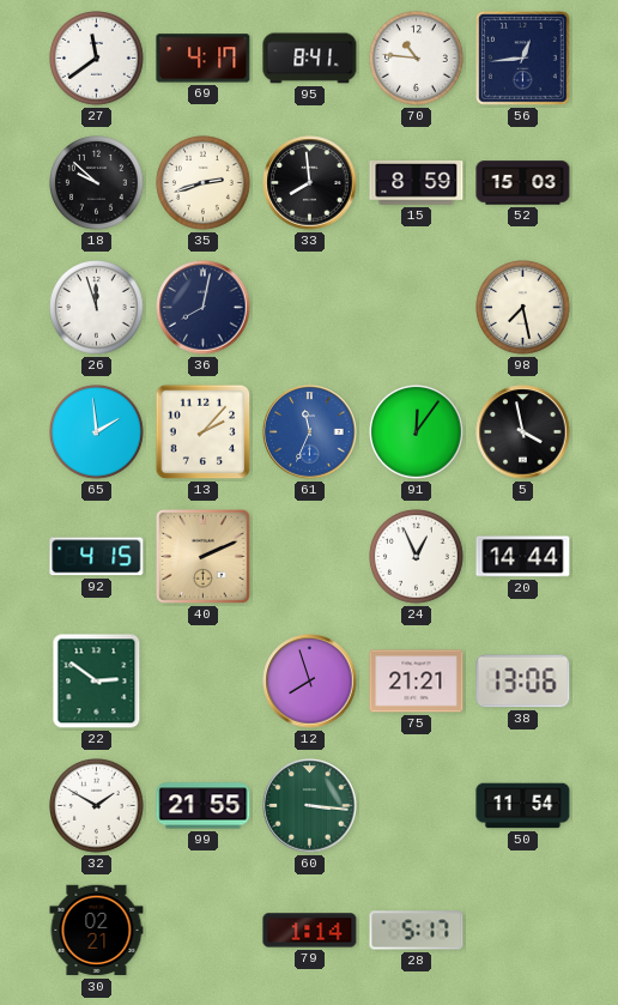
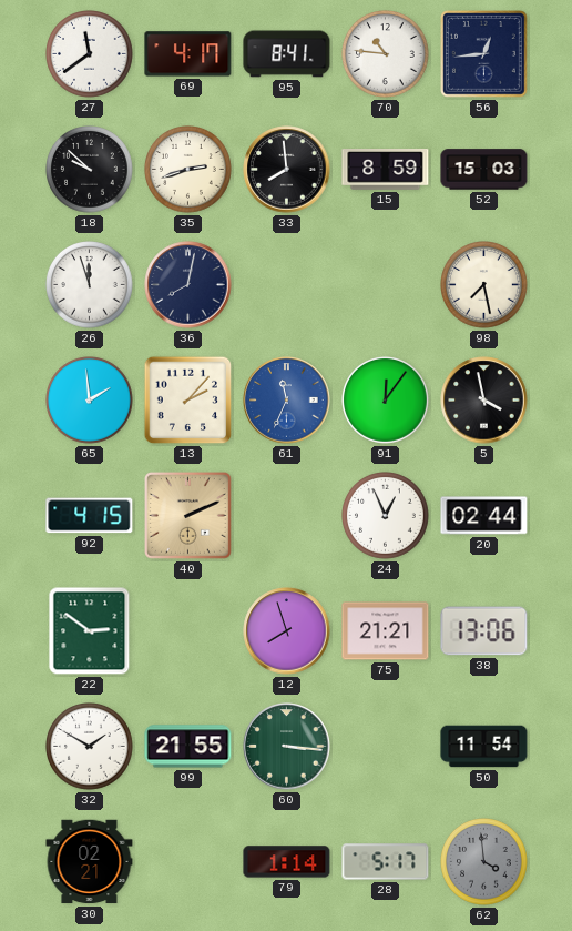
20: 14:44 -> 02:44
62: none -> 3:59
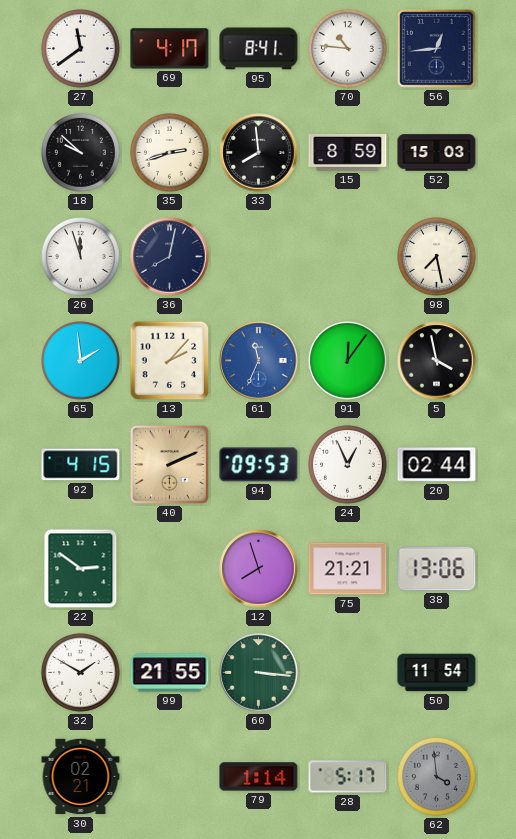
94: none -> 09:53
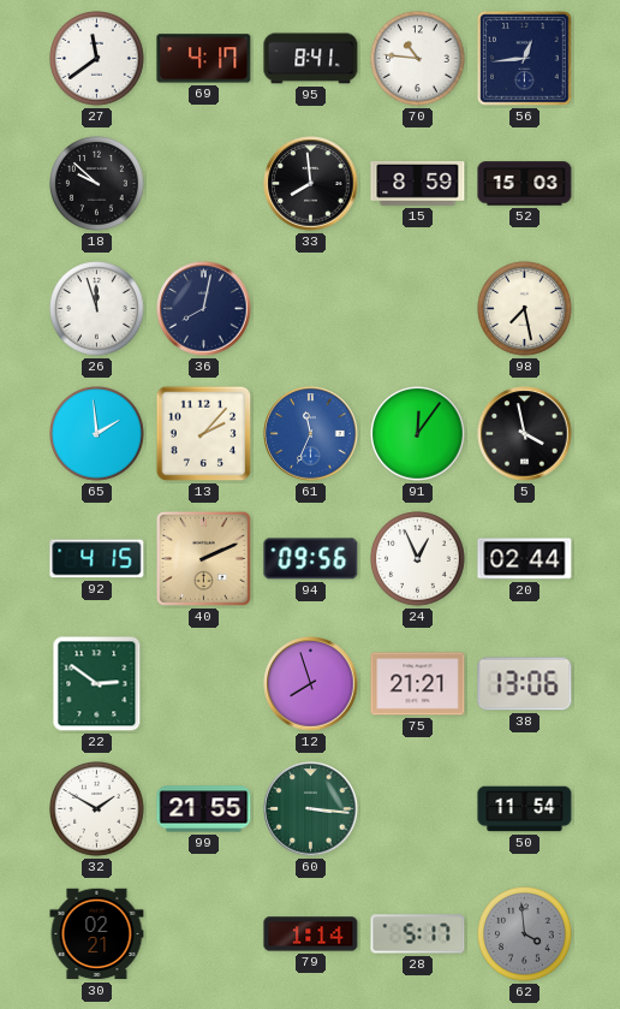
35: 2:42 -> none
94: 09:53 -> 09:56
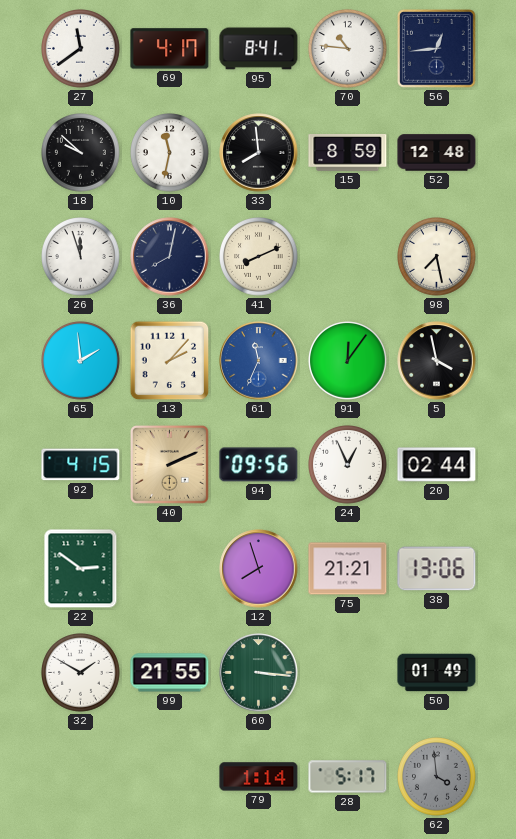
10: none -> 11:32
52: 15:03 -> 12:48
41: none -> 8:11
50: 11:54 -> 01:49
30: 02:21 -> none
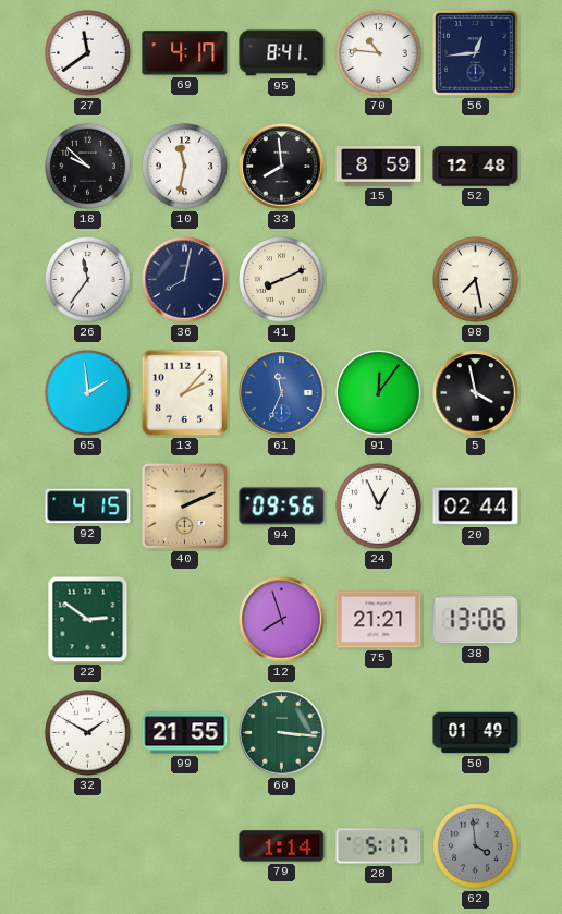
26: 11:57 -> 11:36
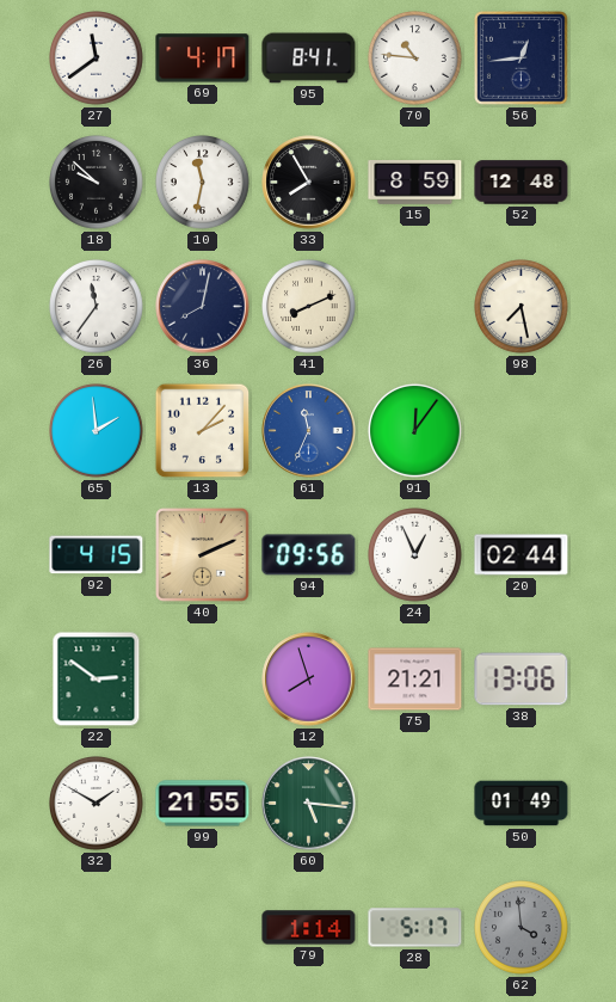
33: 7:59 -> 7:55
5: 3:58 -> none
60: 3:16 -> 5:16
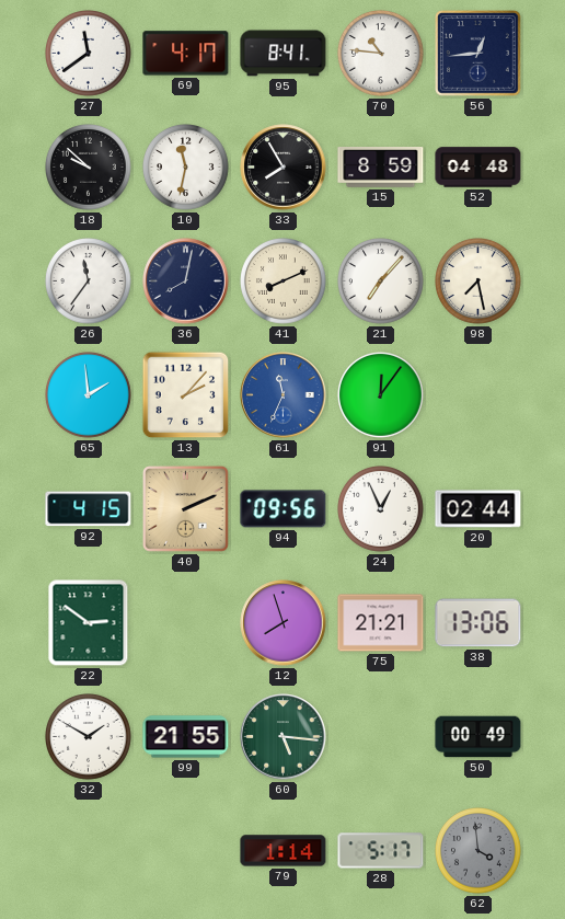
52: 12:48 -> 04:48
21: none -> 7:07
50: 01:49 -> 00:49
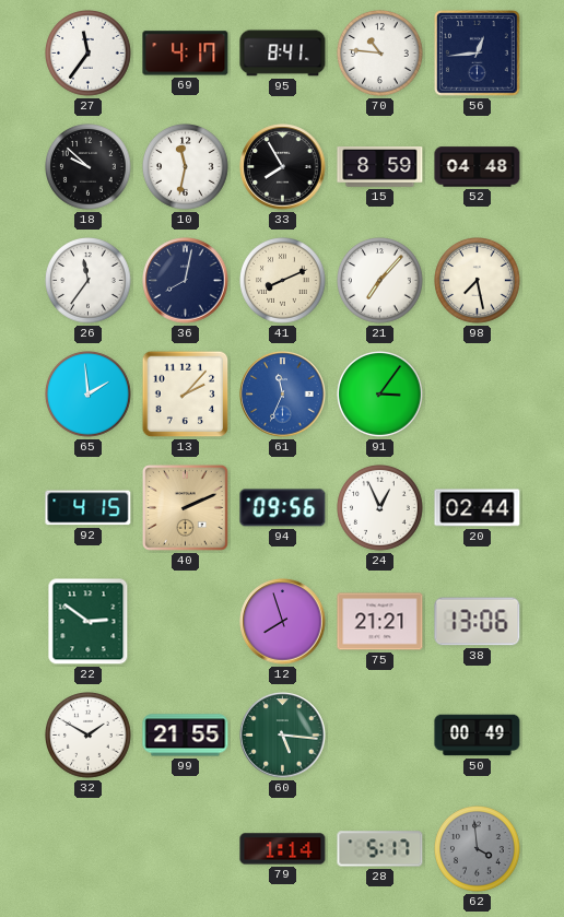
27: 11:39 -> 11:36
91: 12:06 -> 3:06
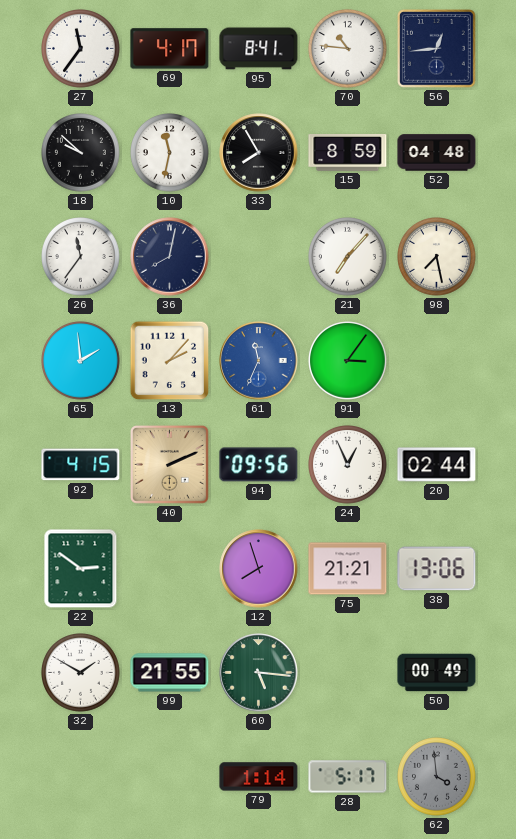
41: 8:11 -> none
